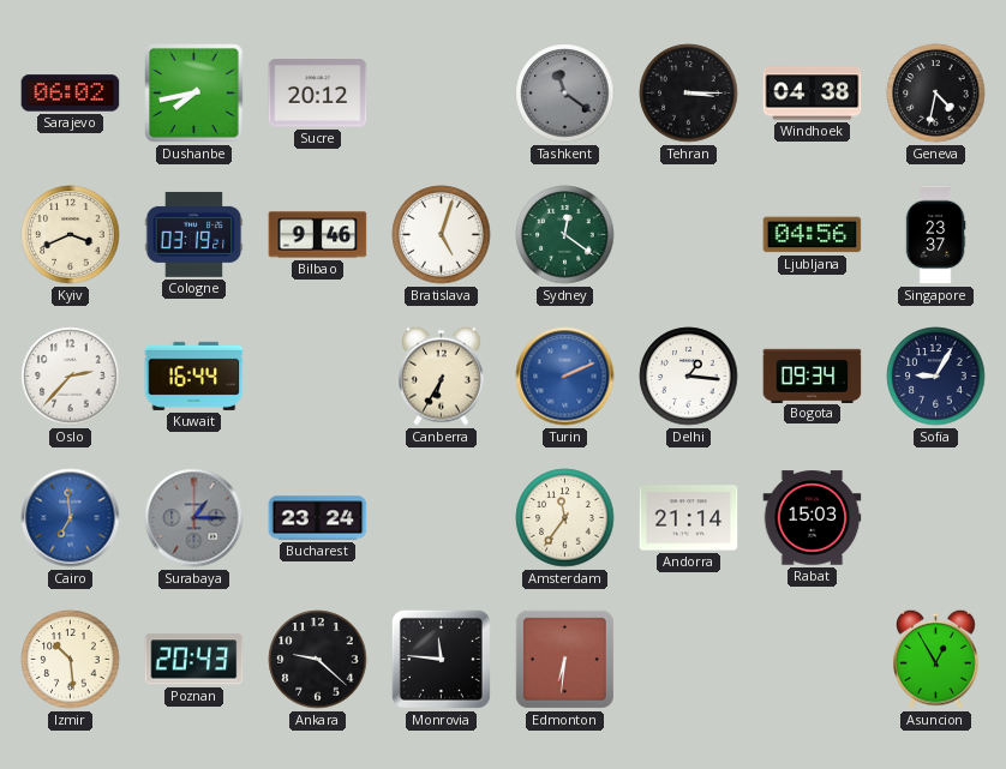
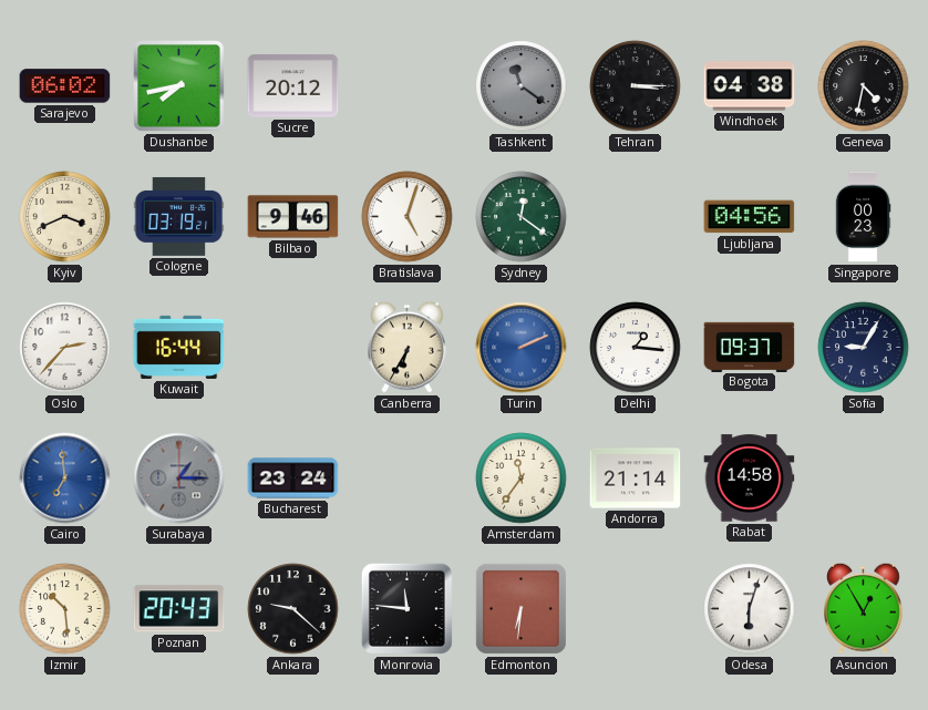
Singapore: 23:37 -> 00:23
Bogota: 09:34 -> 09:37
Rabat: 15:03 -> 14:58
Odesa: none -> 6:03
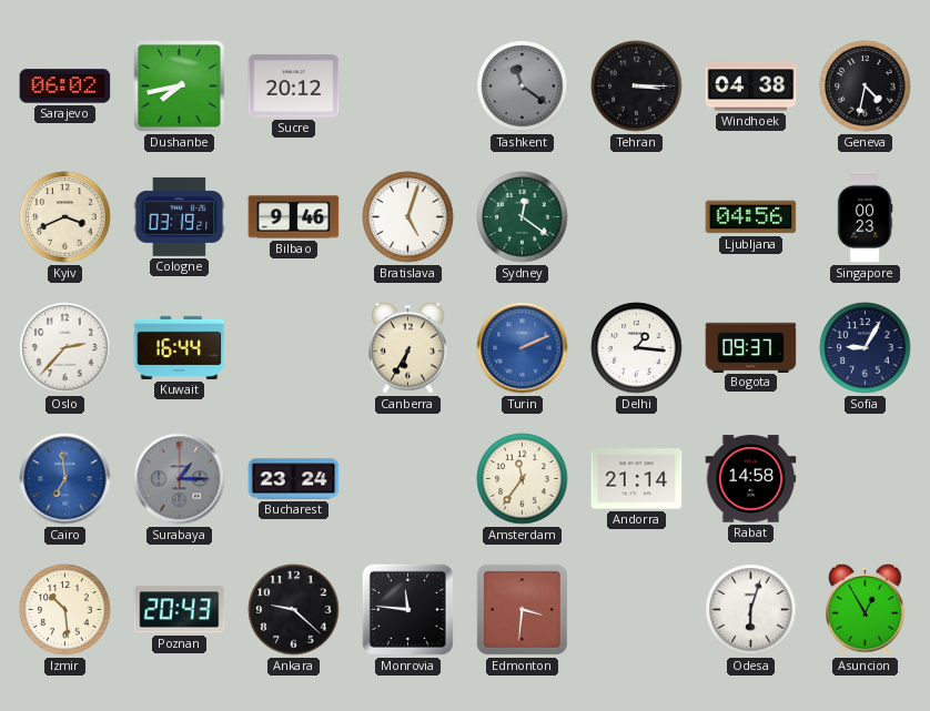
Edmonton: 6:31 -> 3:31
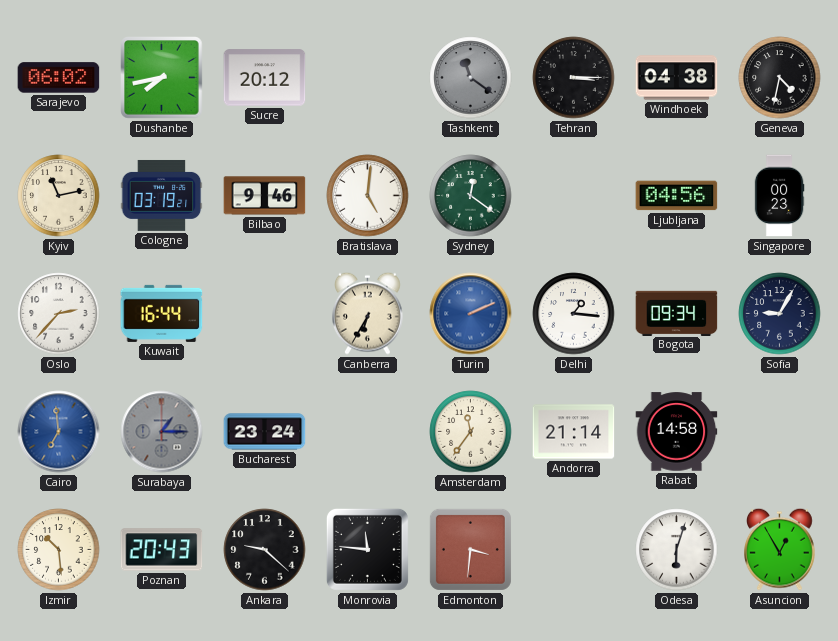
Kyiv: 3:41 -> 11:13
Bratislava: 5:03 -> 5:01
Bogota: 09:37 -> 09:34
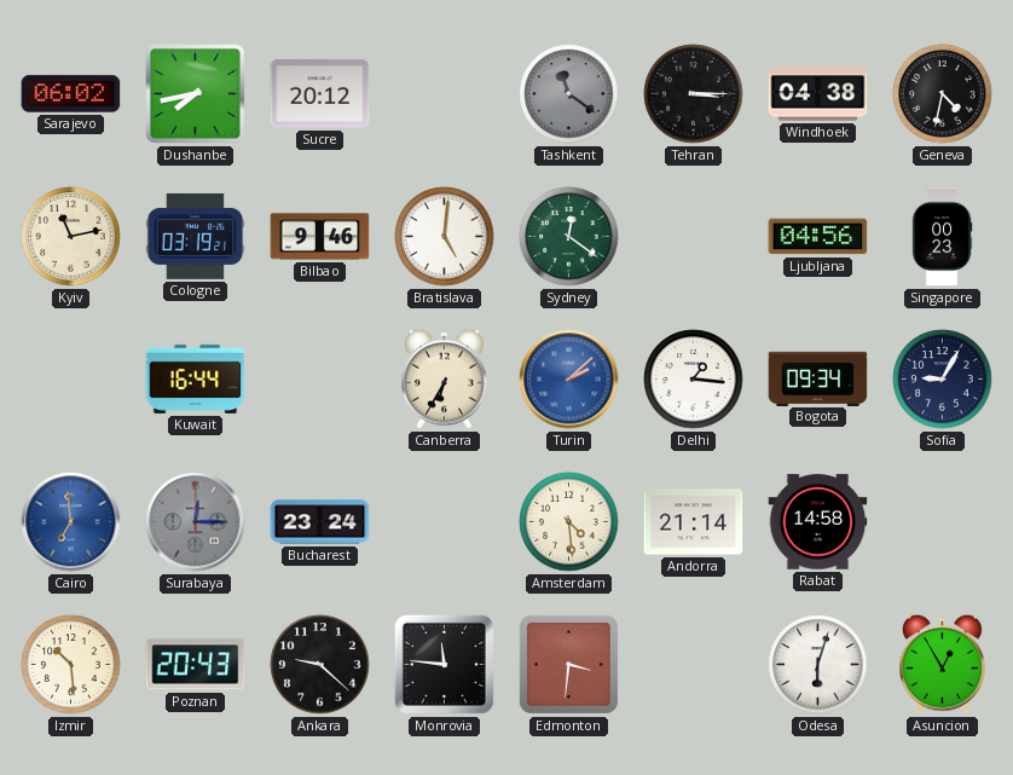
Oslo: 2:37 -> none
Turin: 2:11 -> 2:08
Surabaya: 1:15 -> 12:15
Amsterdam: 11:36 -> 4:29
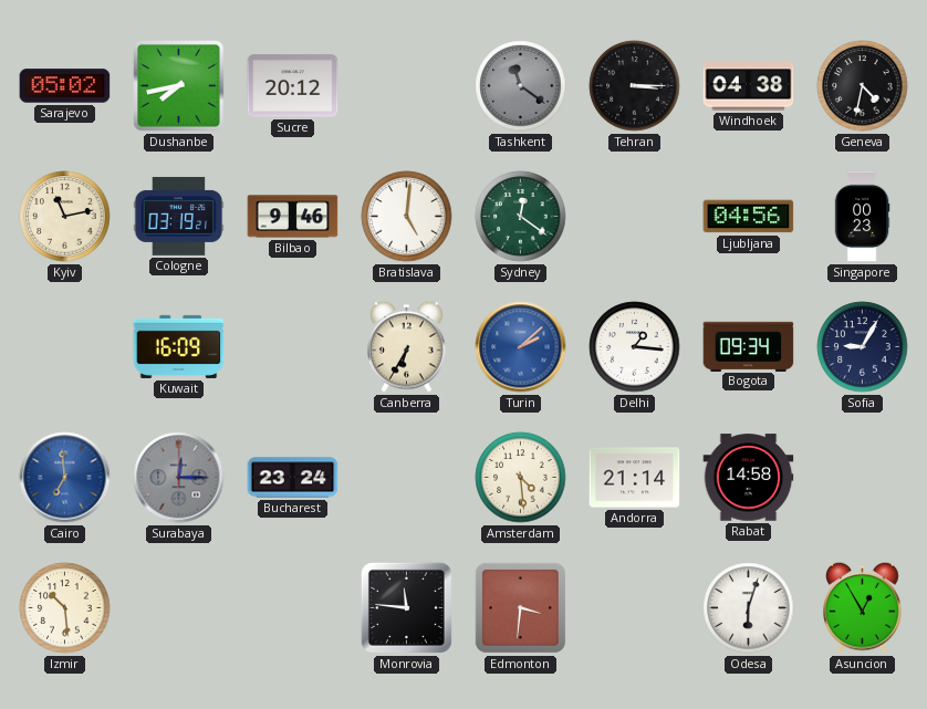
Sarajevo: 06:02 -> 05:02
Kuwait: 16:44 -> 16:09
Poznan: 20:43 -> none
Ankara: 9:22 -> none
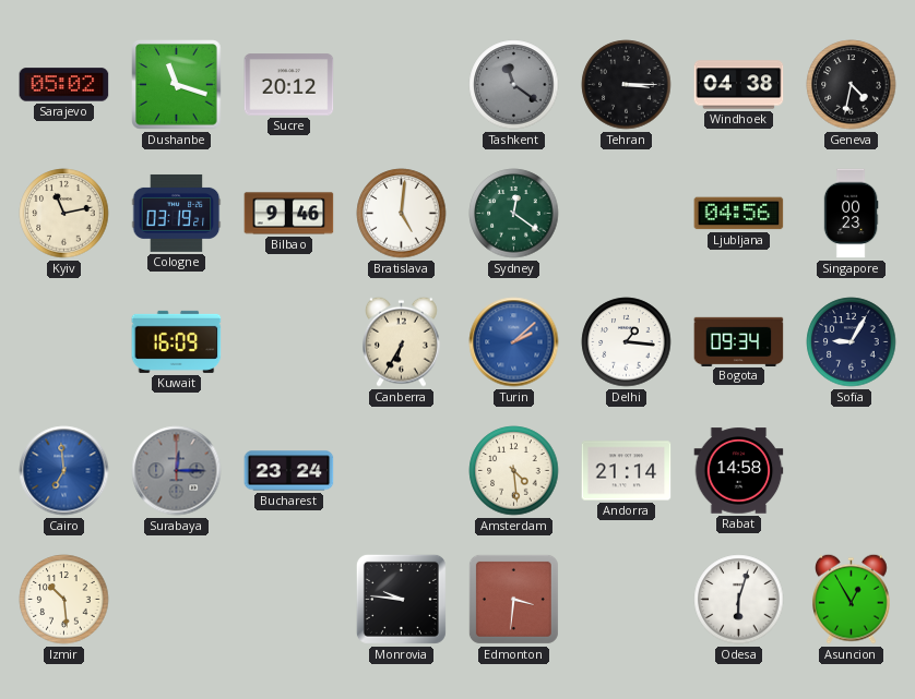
Dushanbe: 7:43 -> 11:18
Monrovia: 11:46 -> 9:46
